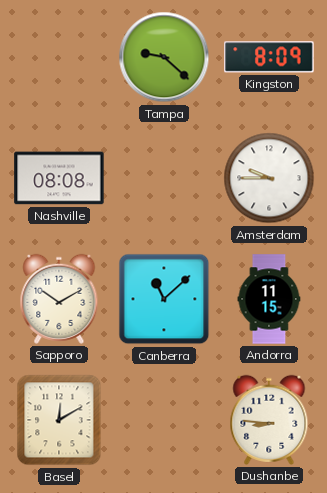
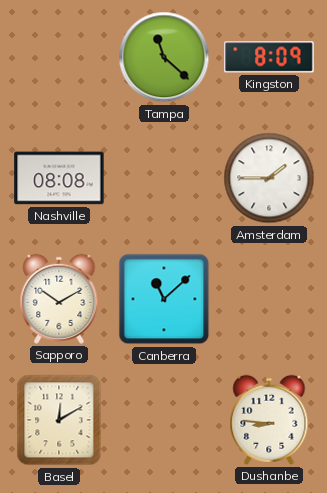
Tampa: 9:22 -> 11:22
Amsterdam: 9:45 -> 1:45
Andorra: 11:15 -> none
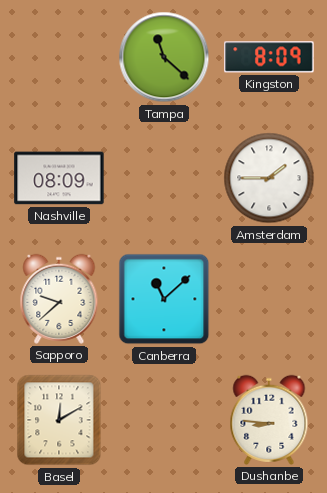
Nashville: 08:08 -> 08:09
Sapporo: 10:10 -> 9:38
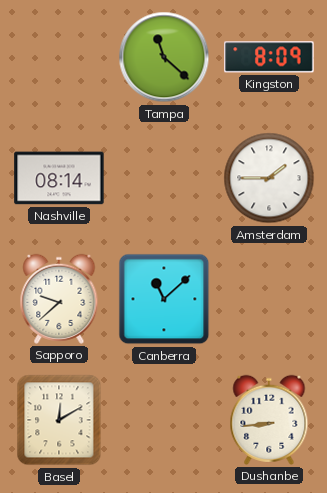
Nashville: 08:09 -> 08:14
Dushanbe: 8:46 -> 8:44
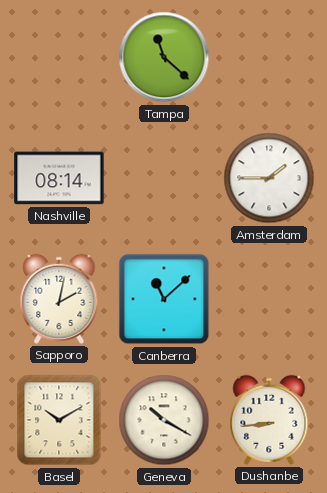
Kingston: 8:09 -> none
Sapporo: 9:38 -> 2:02
Basel: 12:10 -> 10:10
Geneva: none -> 10:20
